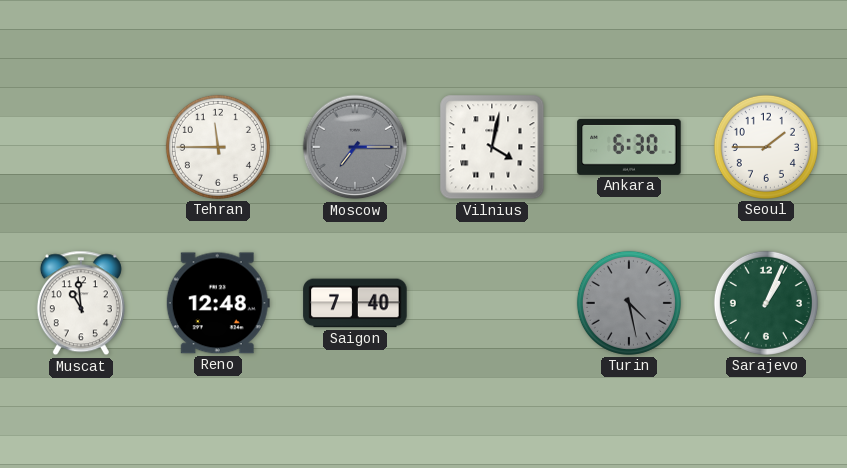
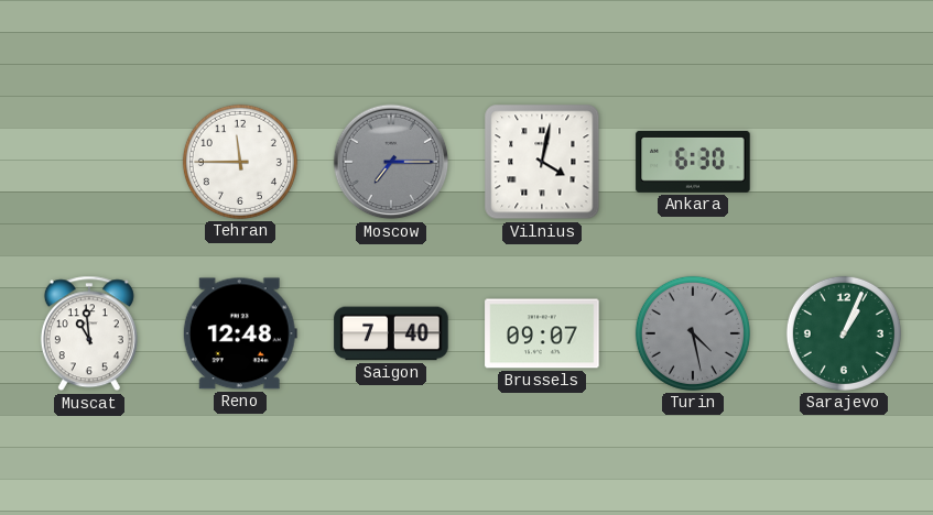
Seoul: 1:45 -> none
Brussels: none -> 09:07
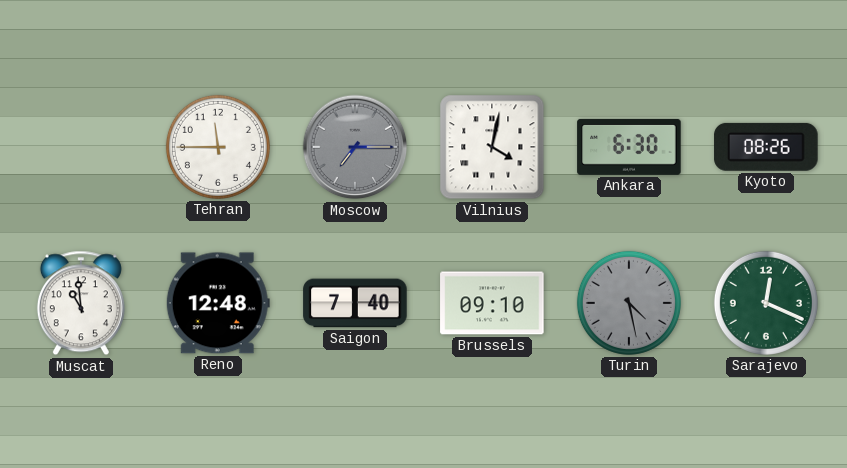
Kyoto: none -> 08:26
Brussels: 09:07 -> 09:10
Sarajevo: 1:04 -> 12:19
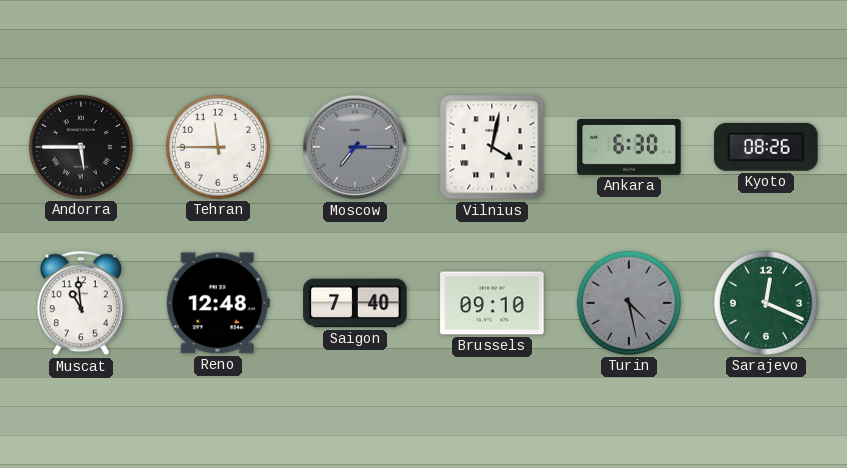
Andorra: none -> 5:45
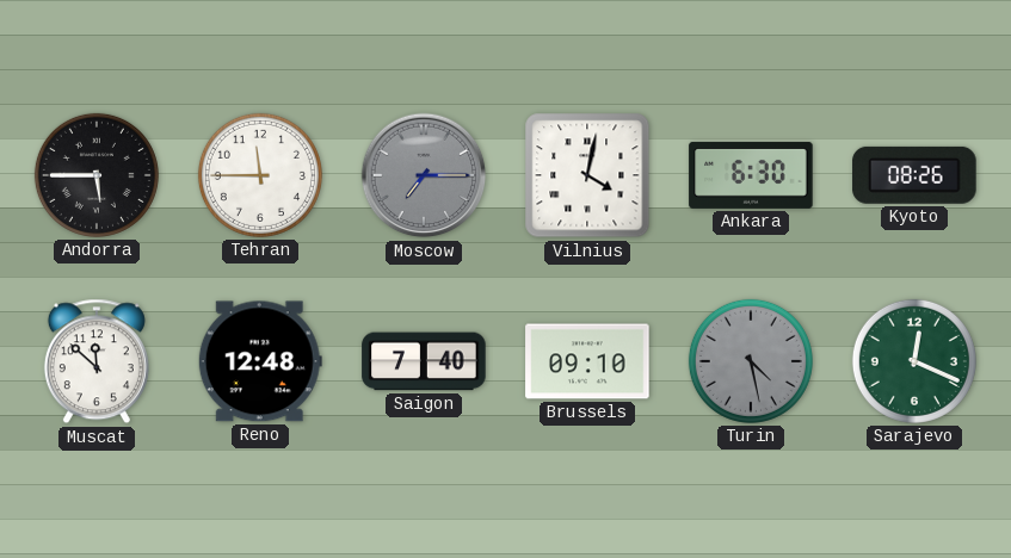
Muscat: 10:59 -> 11:52
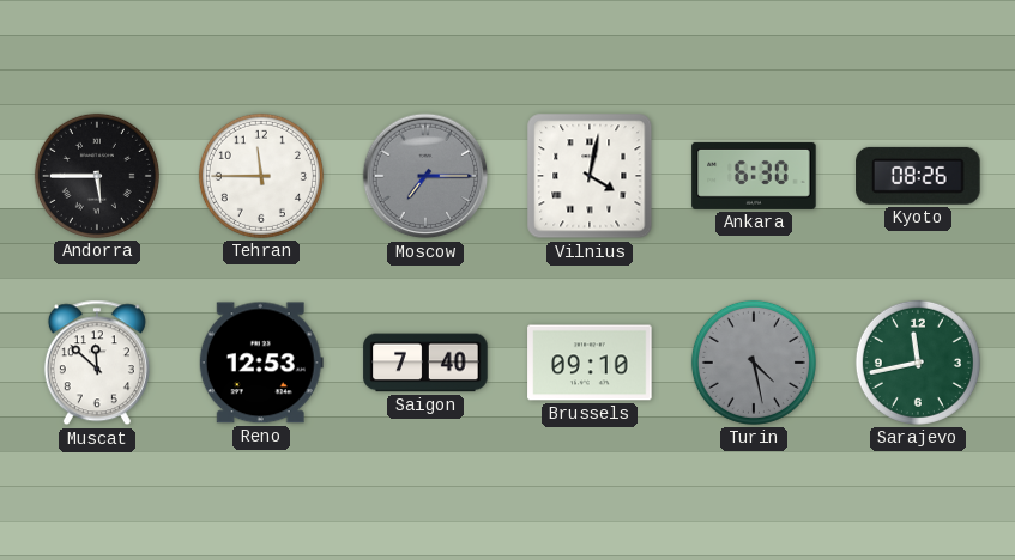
Reno: 12:48 -> 12:53
Sarajevo: 12:19 -> 11:43
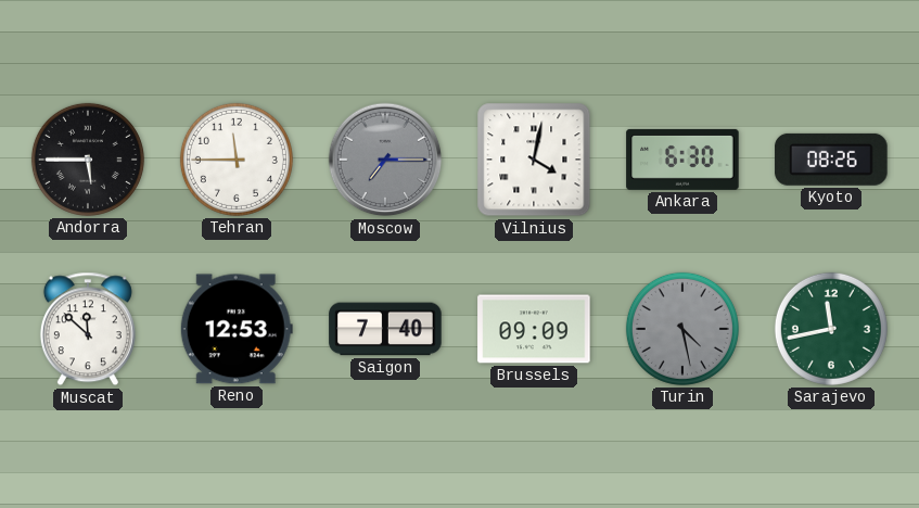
Brussels: 09:10 -> 09:09
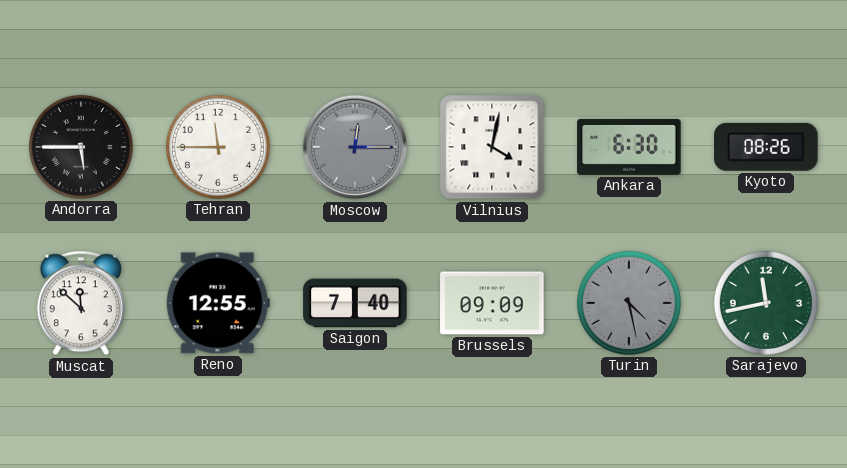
Moscow: 7:15 -> 12:15
Reno: 12:53 -> 12:55
